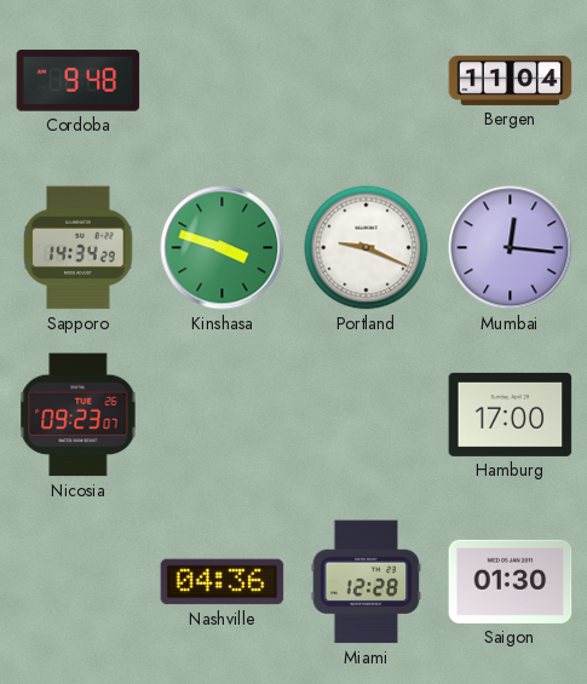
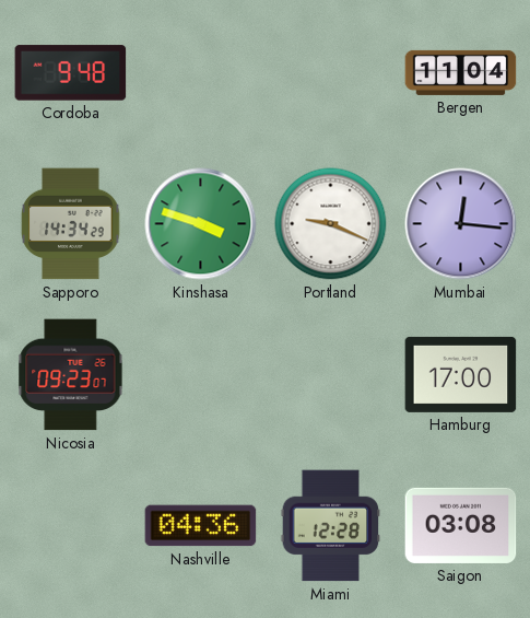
Saigon: 01:30 -> 03:08
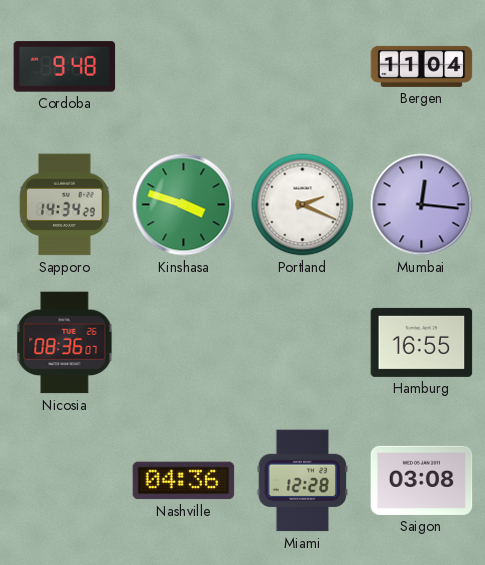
Portland: 9:19 -> 2:19
Nicosia: 09:23 -> 08:36
Hamburg: 17:00 -> 16:55
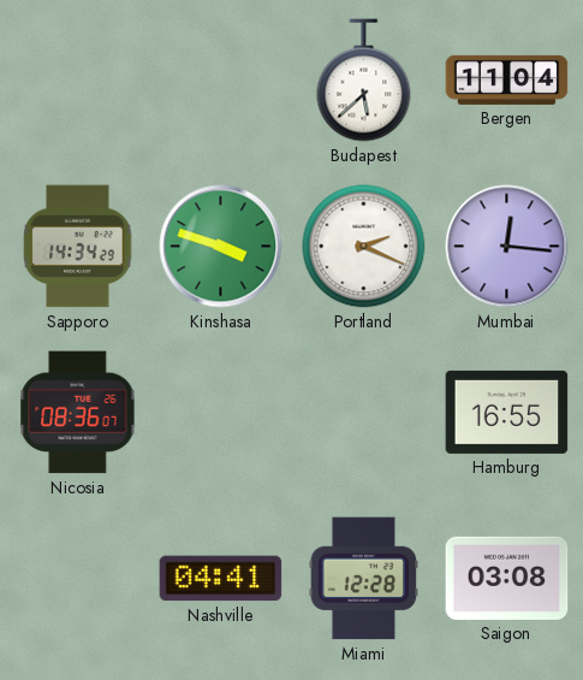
Cordoba: 9:48 -> none
Budapest: none -> 5:38
Nashville: 04:36 -> 04:41
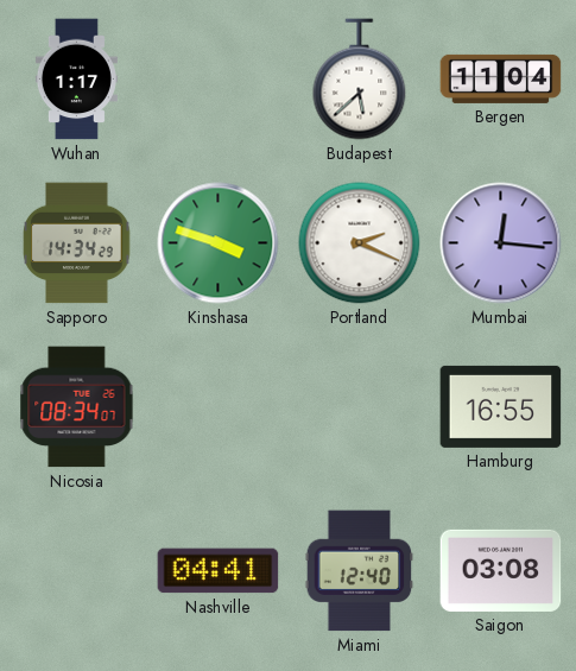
Wuhan: none -> 1:17
Nicosia: 08:36 -> 08:34
Miami: 12:28 -> 12:40
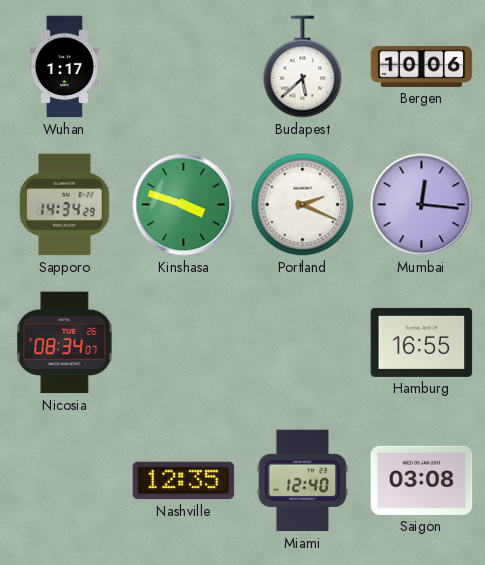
Bergen: 11:04 -> 10:06
Nashville: 04:41 -> 12:35
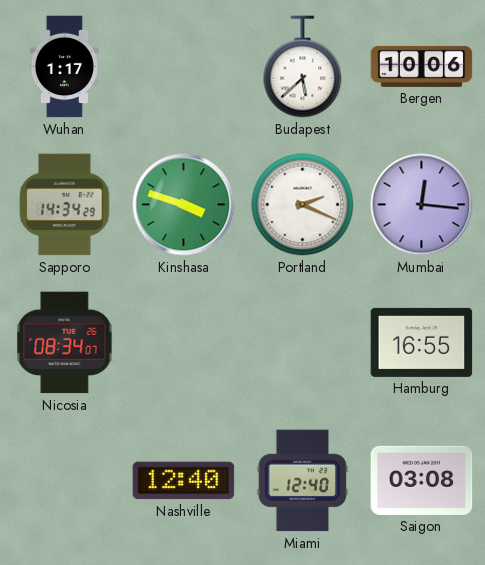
Nashville: 12:35 -> 12:40
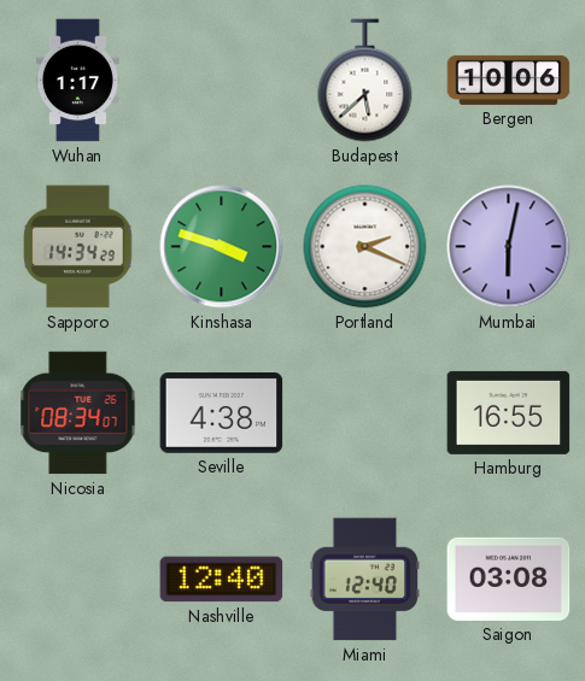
Mumbai: 12:16 -> 6:02
Seville: none -> 4:38
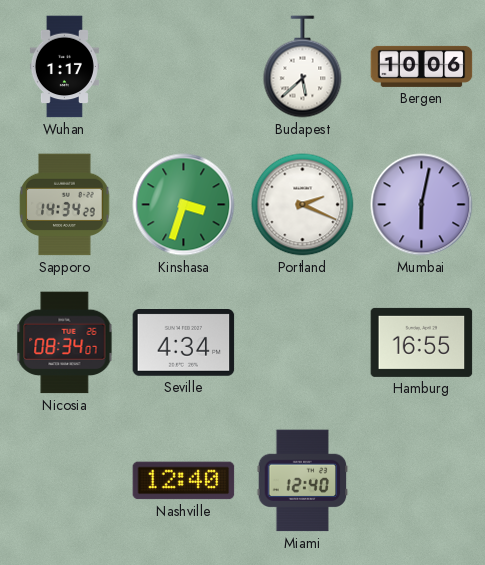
Kinshasa: 3:48 -> 3:33
Seville: 4:38 -> 4:34
Saigon: 03:08 -> none
